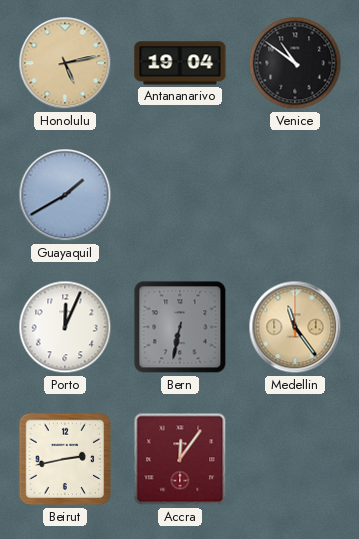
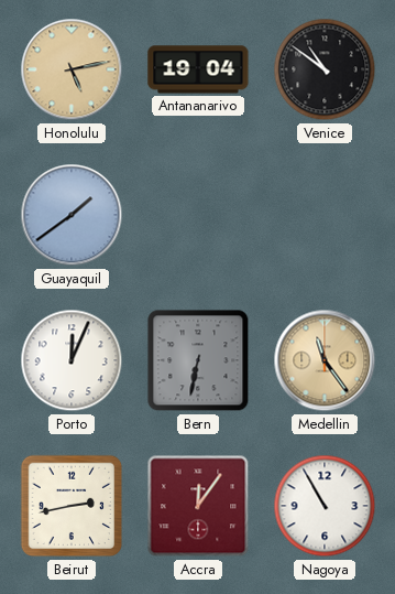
Guayaquil: 1:40 -> 1:39
Nagoya: none -> 10:55
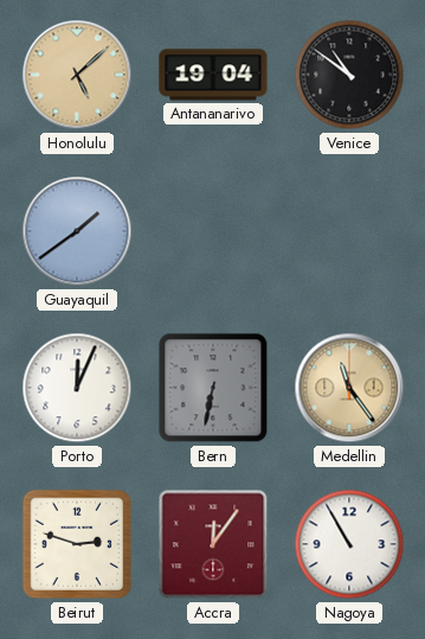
Honolulu: 5:13 -> 5:08
Beirut: 2:43 -> 2:48
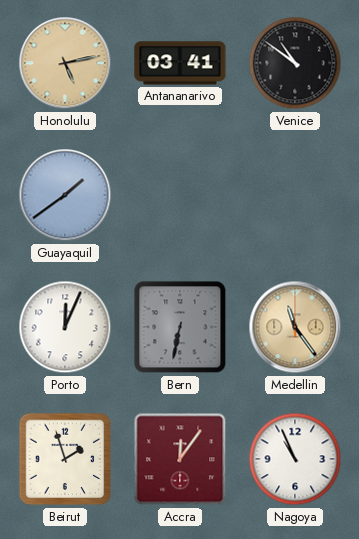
Honolulu: 5:08 -> 5:13
Antananarivo: 19:04 -> 03:41
Beirut: 2:48 -> 1:57
Nagoya: 10:55 -> 10:56
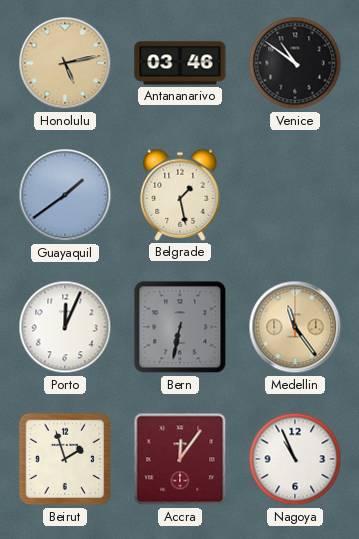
Antananarivo: 03:41 -> 03:46
Belgrade: none -> 1:28
